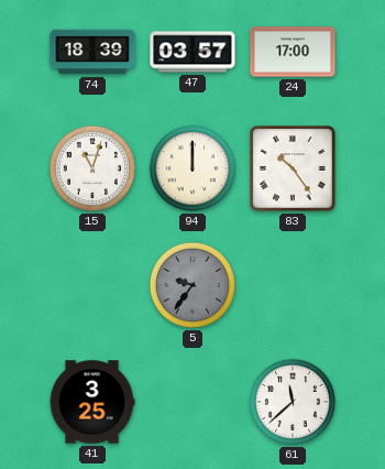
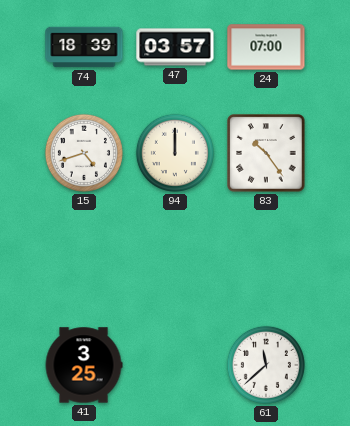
24: 17:00 -> 07:00
15: 11:03 -> 4:42
5: 9:36 -> none
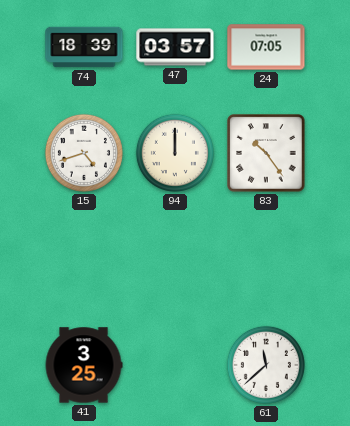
24: 07:00 -> 07:05
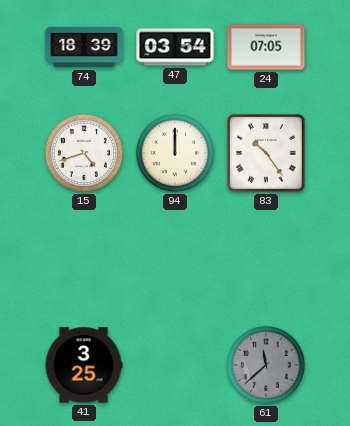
47: 03:57 -> 03:54
61 dial: white -> grey
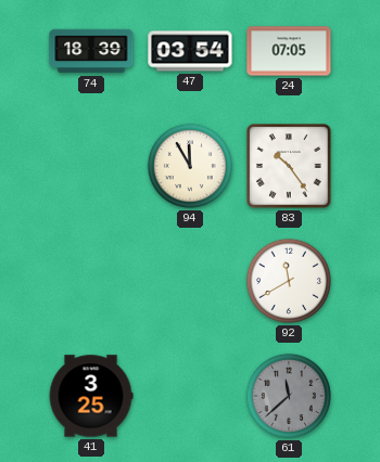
15: 4:42 -> none
94: 12:00 -> 11:55
92: none -> 11:40
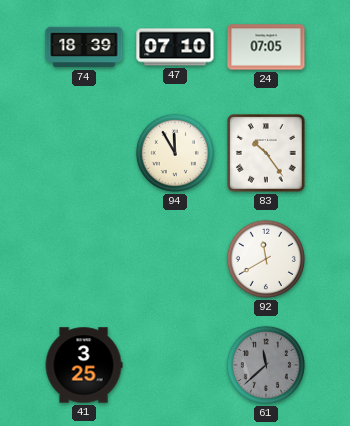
47: 03:54 -> 07:10
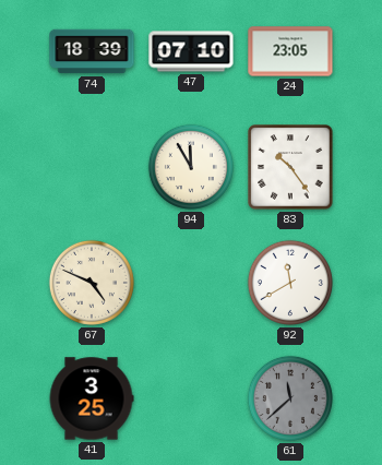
24: 07:05 -> 23:05
67: none -> 4:49
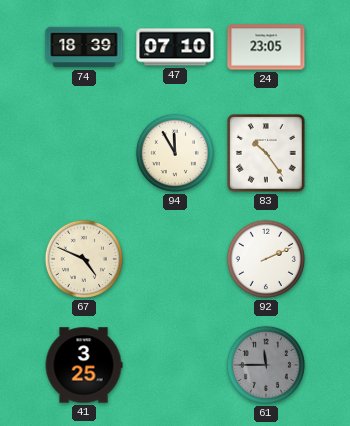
92: 11:40 -> 2:11
61: 11:38 -> 11:45
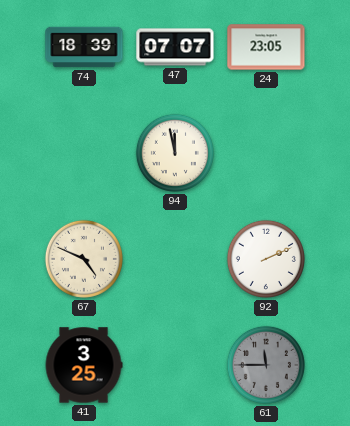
47: 07:10 -> 07:07
94: 11:55 -> 11:58
83: 10:24 -> none
